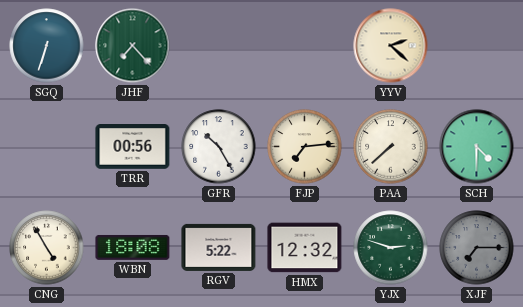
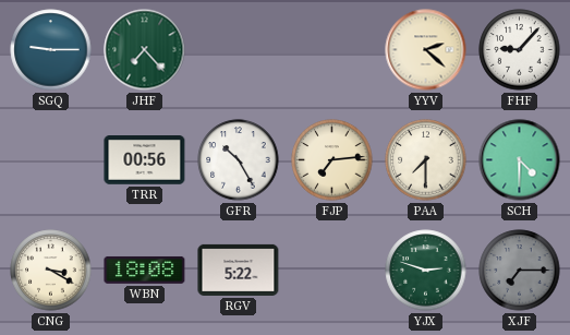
SGQ: 6:33 -> 9:15
FHF: none -> 9:07
PAA: 7:38 -> 7:30
CNG: 4:55 -> 3:20
HMX: 12:32 -> none
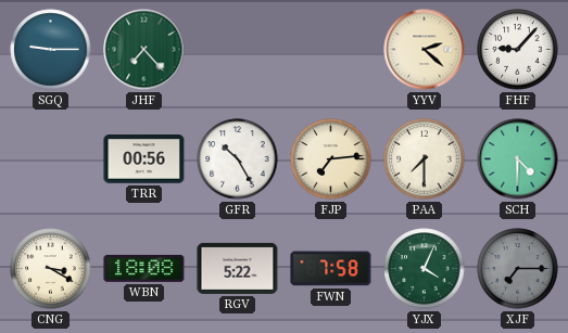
FWN: none -> 7:58
YJX: 2:48 -> 4:04
